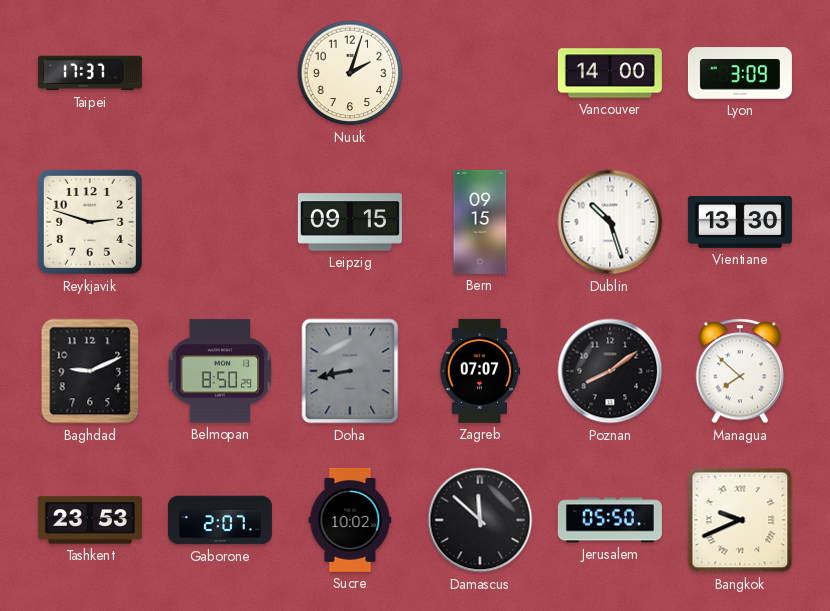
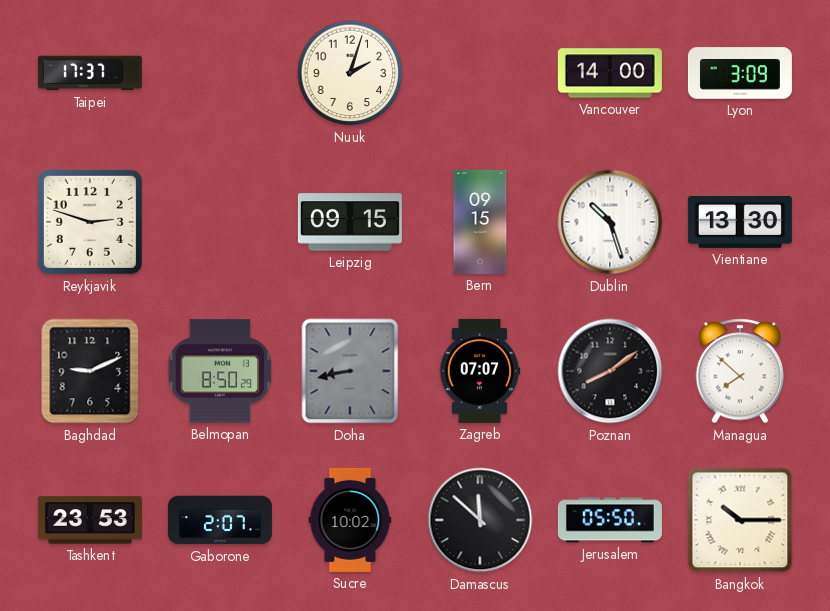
Bangkok: 9:41 -> 10:15
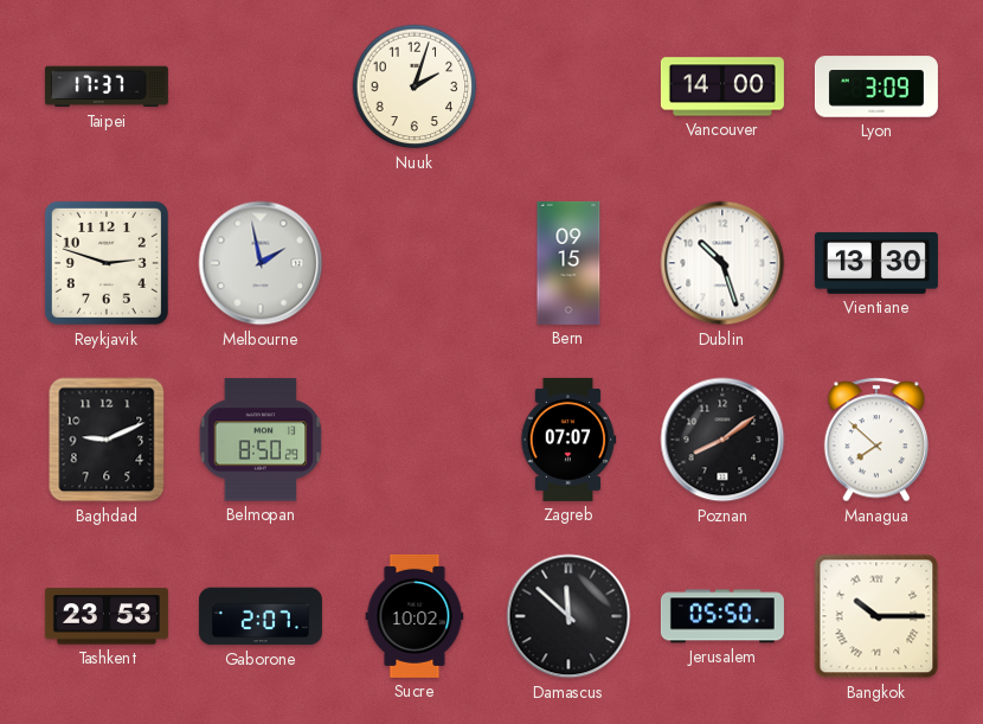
Melbourne: none -> 1:58
Leipzig: 09:15 -> none
Doha: 8:43 -> none
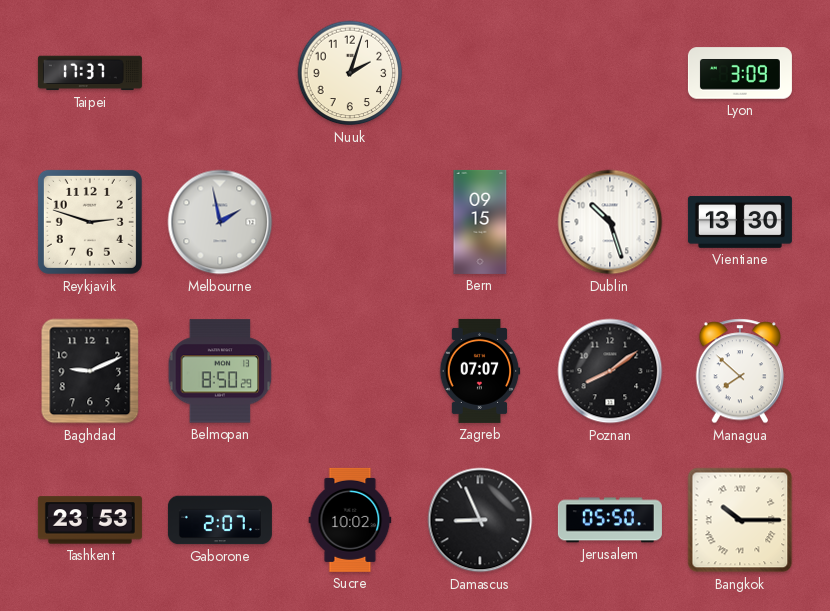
Vancouver: 14:00 -> none
Damascus: 11:52 -> 8:56
